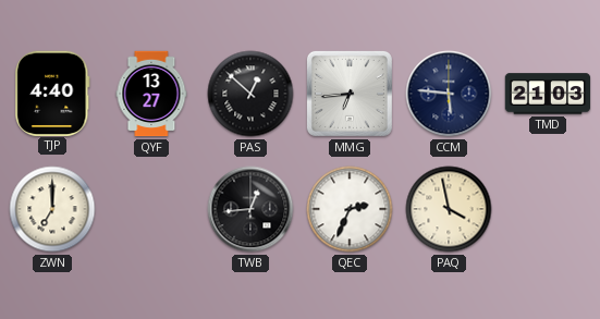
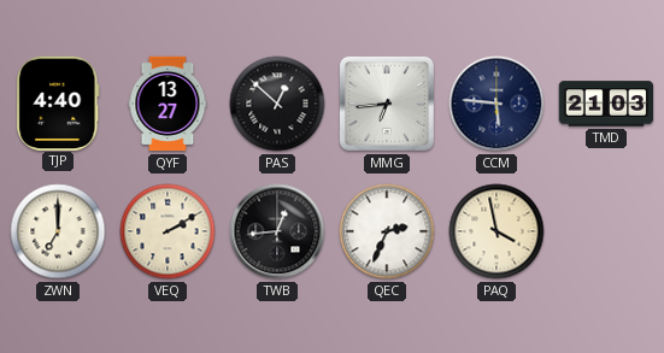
VEQ: none -> 2:10
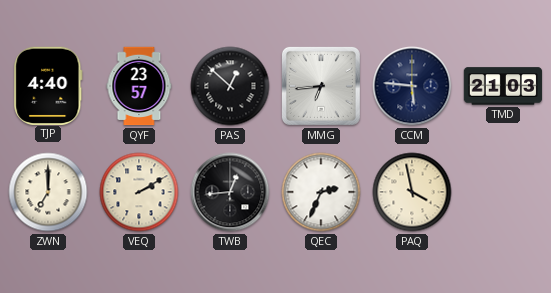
QYF: 13:27 -> 23:57
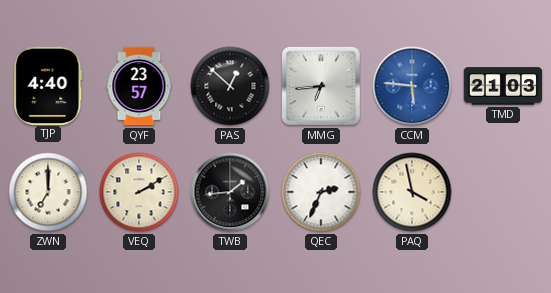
CCM dial: navy -> blue
TWB: 12:44 -> 1:44
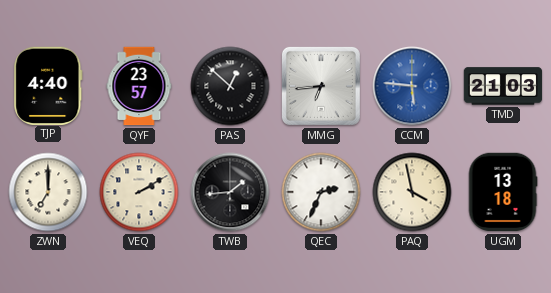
UGM: none -> 13:18
